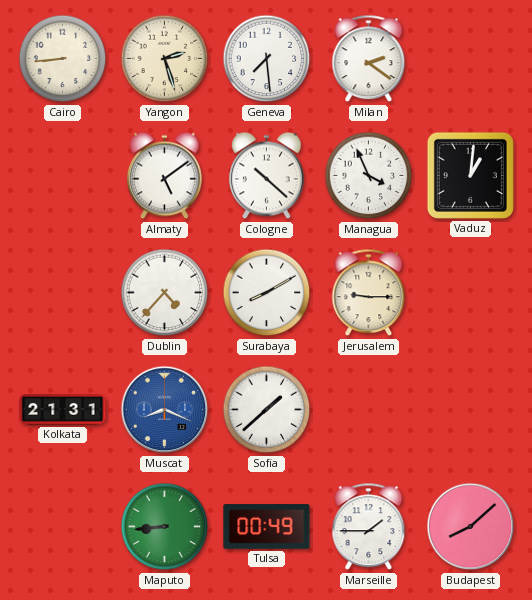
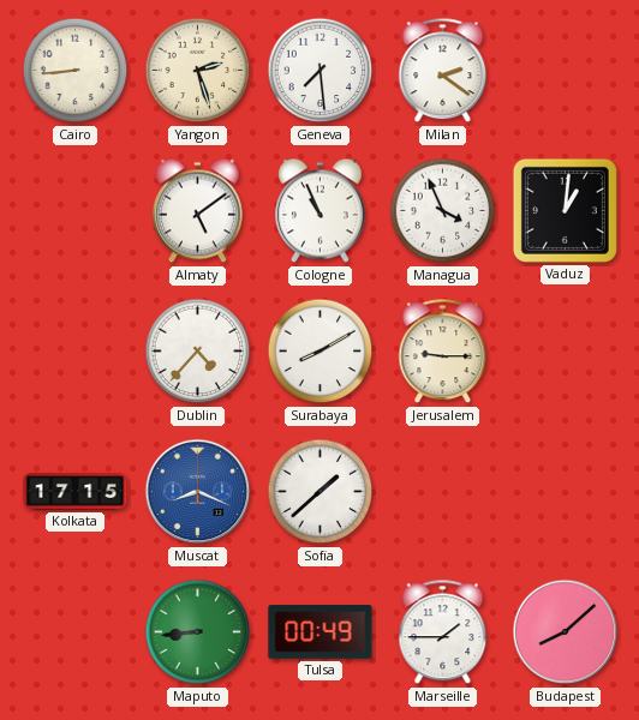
Cologne: 10:22 -> 10:56
Kolkata: 21:31 -> 17:15
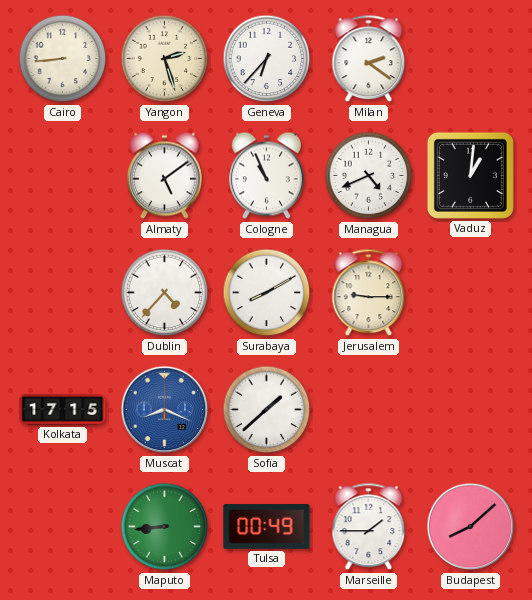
Geneva: 7:29 -> 6:37
Managua: 3:56 -> 4:41
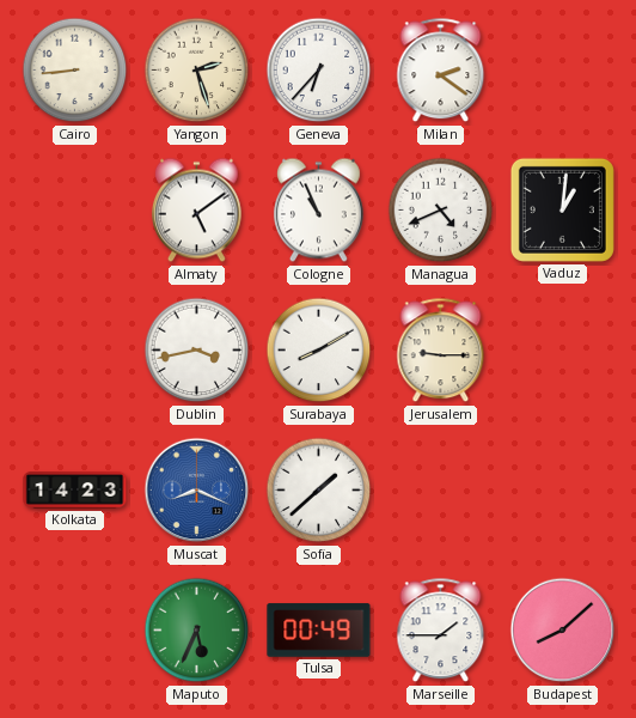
Dublin: 4:37 -> 3:43
Kolkata: 17:15 -> 14:23
Maputo: 8:44 -> 5:34
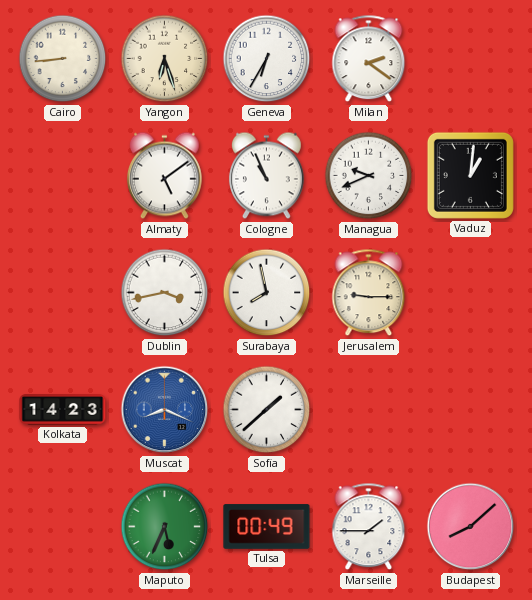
Yangon: 2:27 -> 6:27
Geneva: 6:37 -> 6:35
Managua: 4:41 -> 9:41
Surabaya: 8:10 -> 7:58
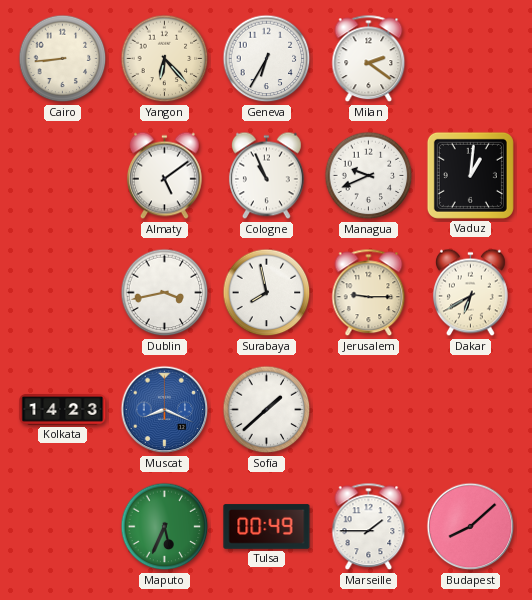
Yangon: 6:27 -> 6:23
Dakar: none -> 6:40
